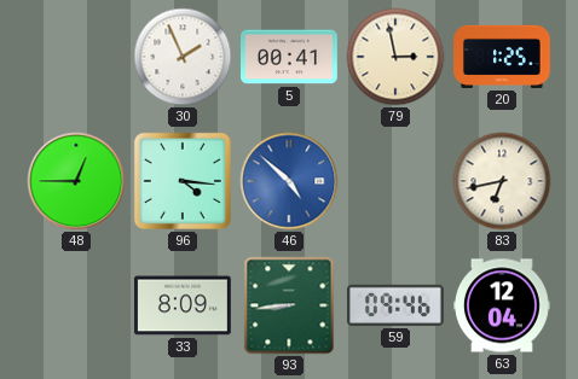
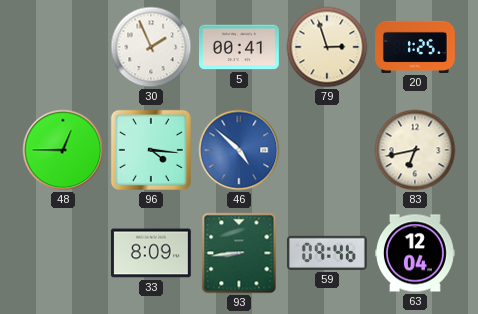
79: 2:58 -> 2:57
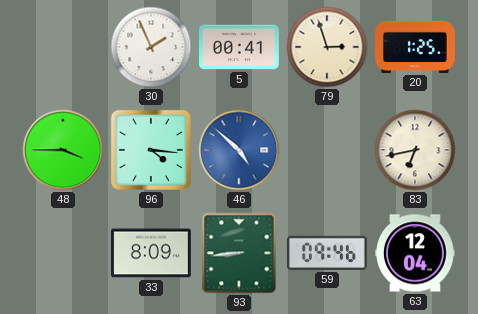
48: 12:45 -> 3:45
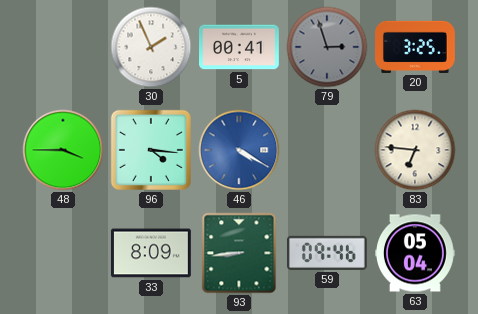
79 dial: cream -> grey
20: 1:25 -> 3:25
46: 4:52 -> 4:20
83: 6:43 -> 6:46
63: 12:04 -> 05:04
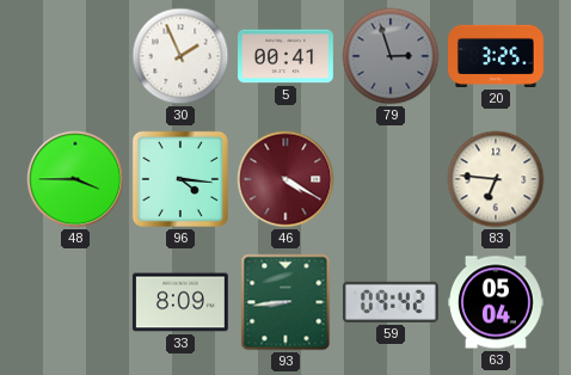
46 dial: blue -> burgundy
59: 09:46 -> 09:42
